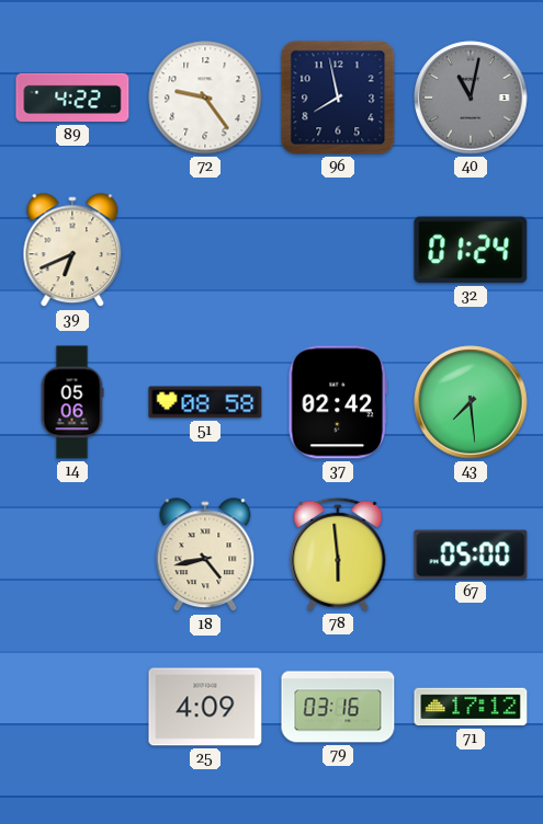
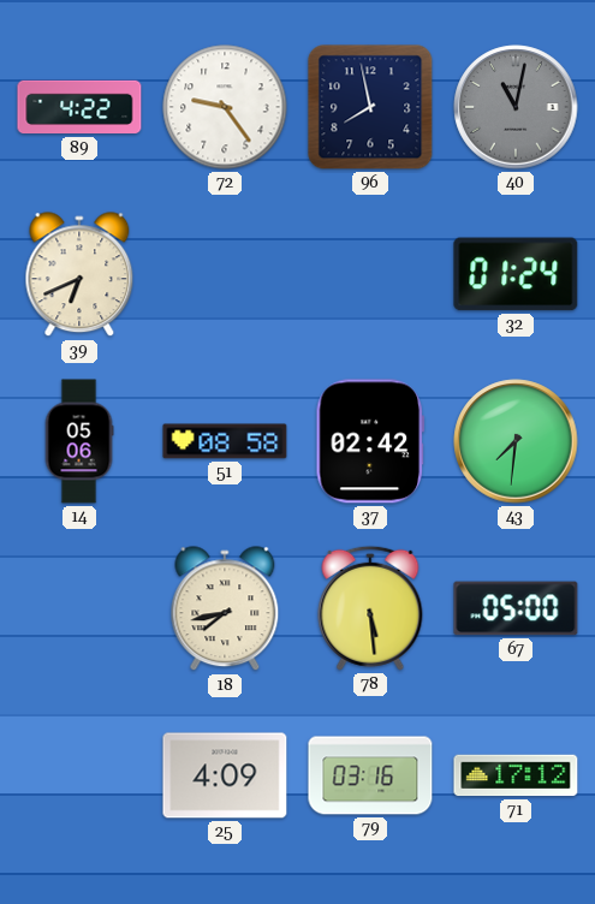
43: 7:29 -> 7:31
18: 4:43 -> 7:43
78: 5:59 -> 5:29
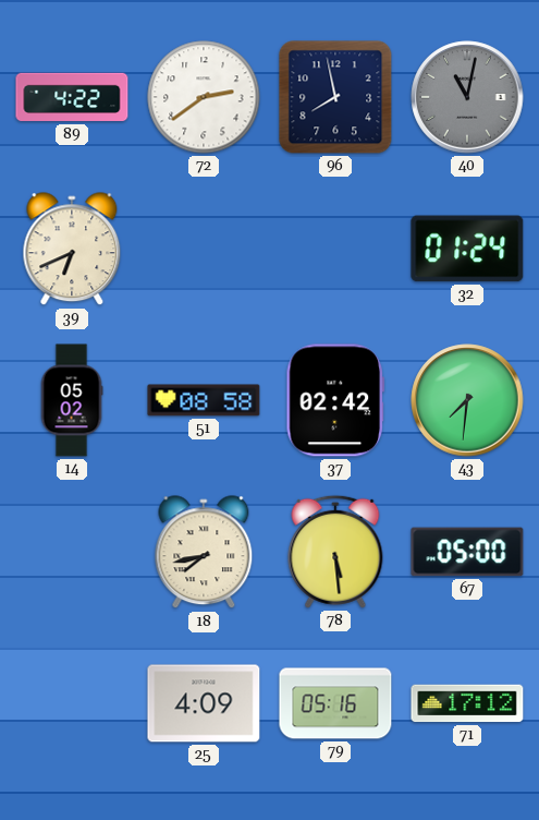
72: 9:24 -> 2:39
14: 05:06 -> 05:02
79: 03:16 -> 05:16
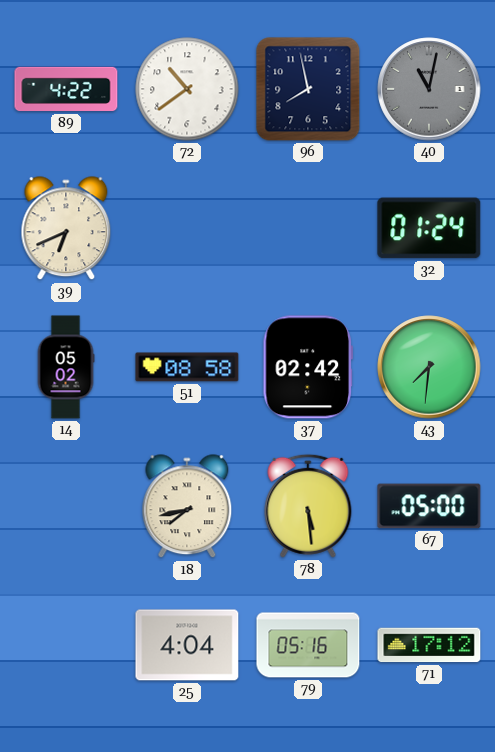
72: 2:39 -> 10:39
25: 4:09 -> 4:04
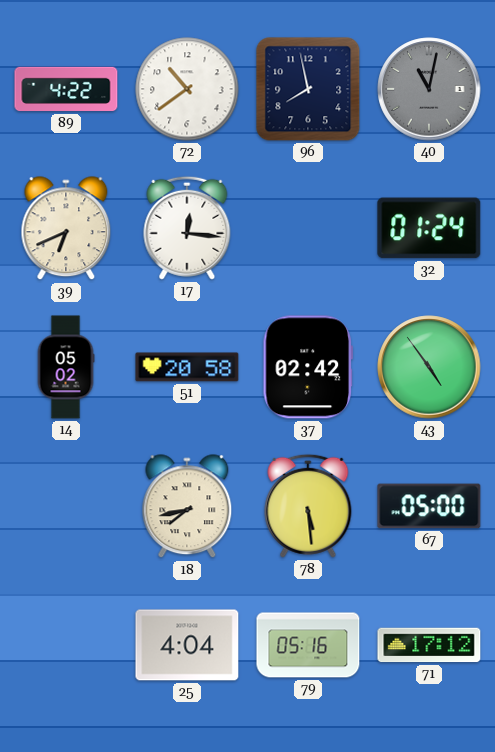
17: none -> 12:16
51: 08:58 -> 20:58
43: 7:31 -> 4:54
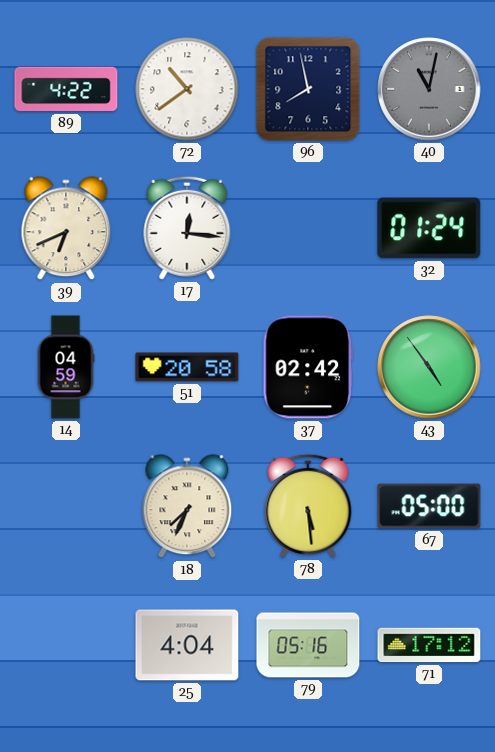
14: 05:02 -> 04:59
18: 7:43 -> 7:34
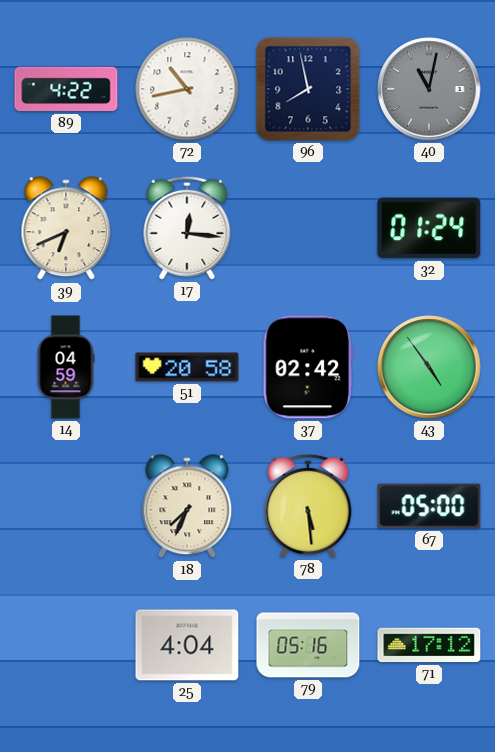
72: 10:39 -> 10:43
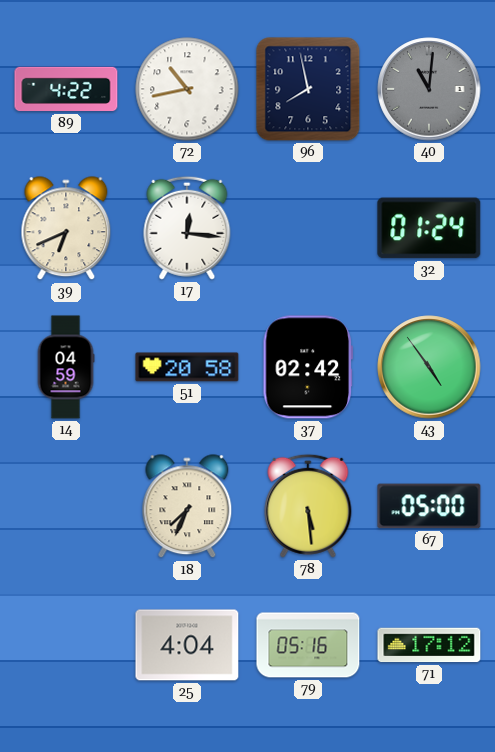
40: 11:02 -> 11:01
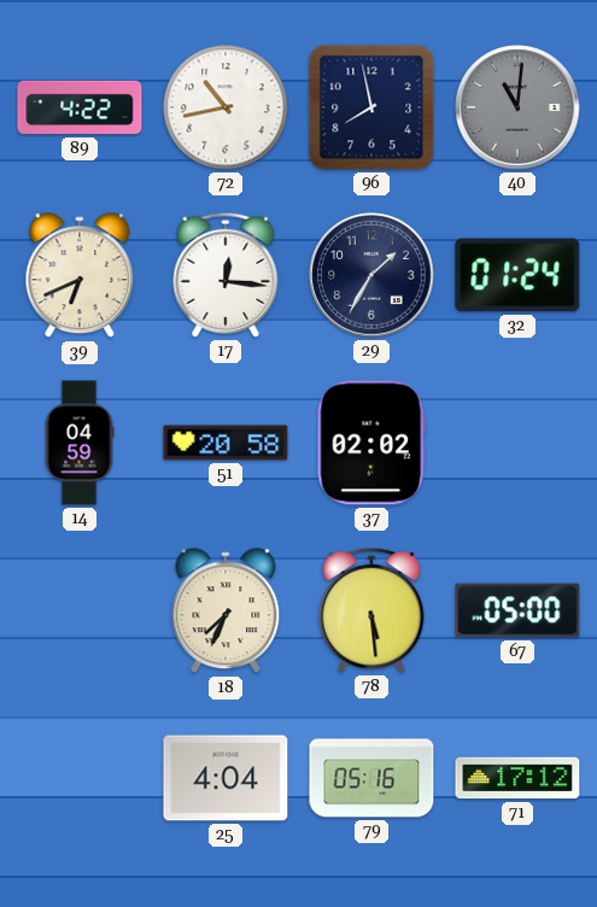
29: none -> 1:35
37: 02:42 -> 02:02
43: 4:54 -> none
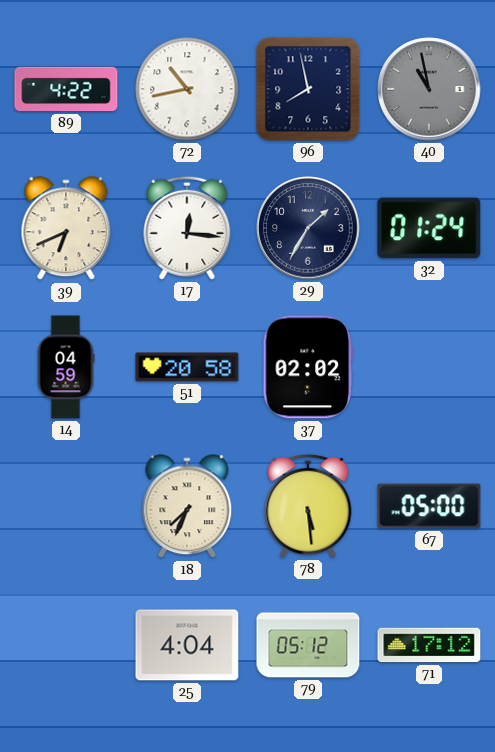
40: 11:01 -> 10:58
79: 05:16 -> 05:12
